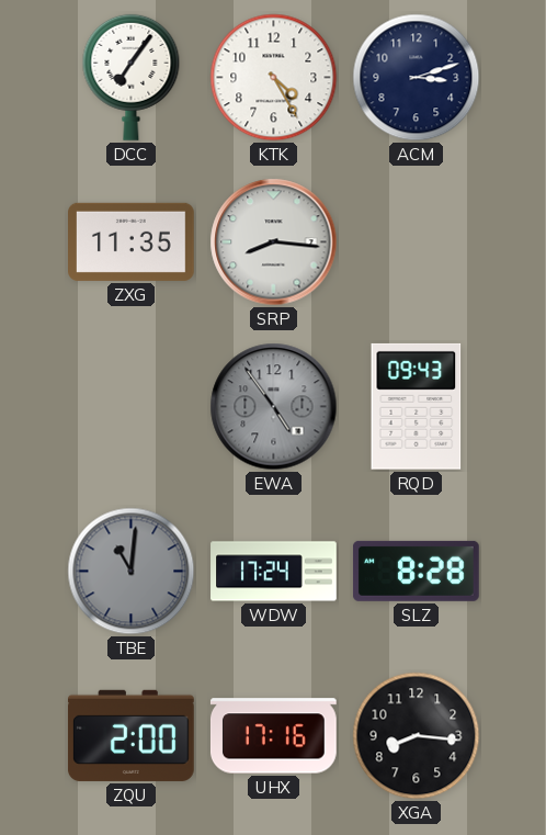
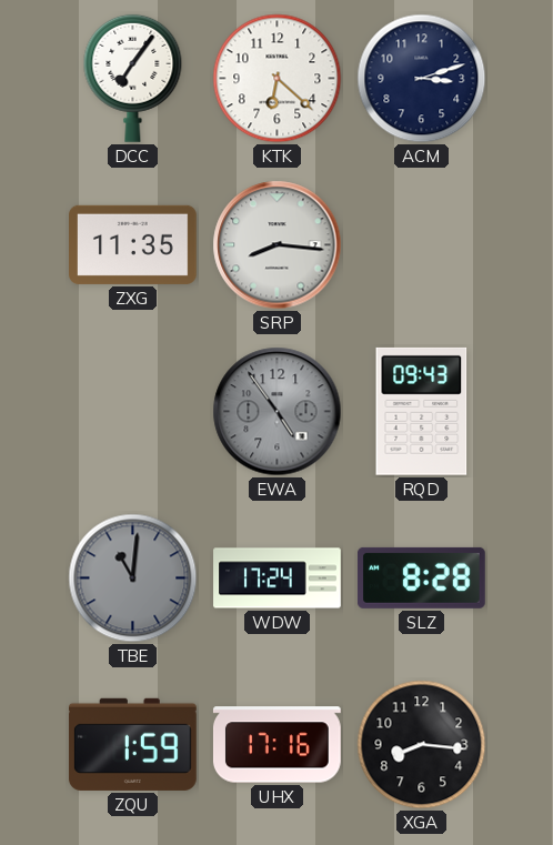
KTK: 4:25 -> 6:22
ZQU: 2:00 -> 1:59
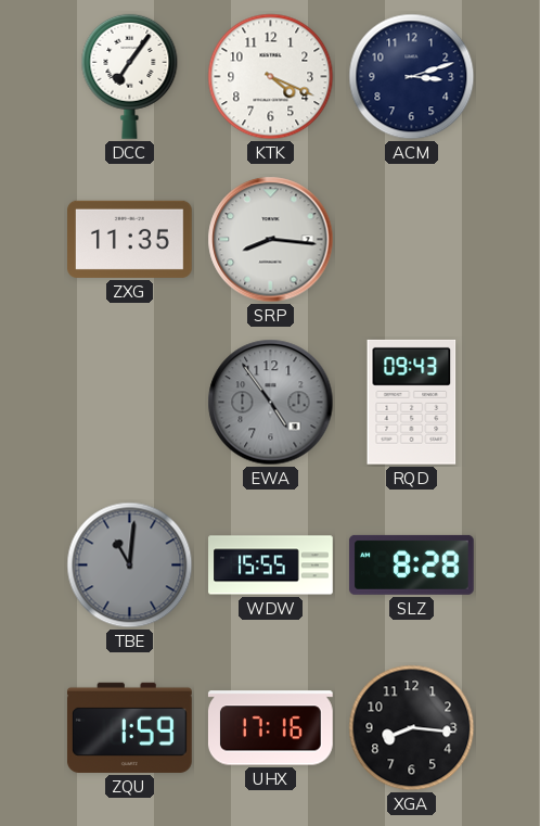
KTK: 6:22 -> 4:19
WDW: 17:24 -> 15:55
